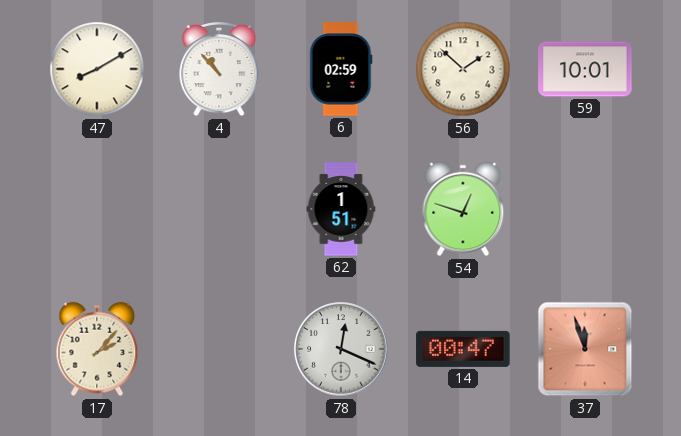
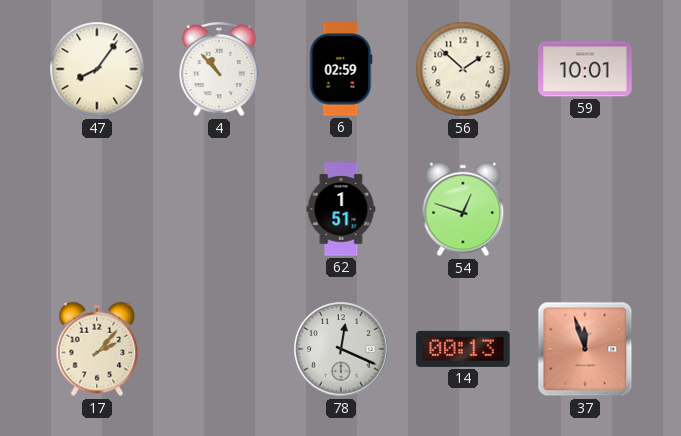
47: 8:10 -> 8:06
14: 00:47 -> 00:13
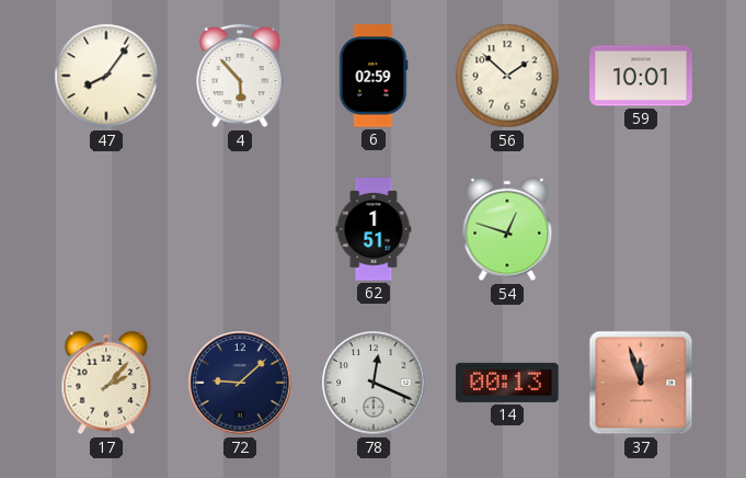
4: 10:53 -> 5:53
72: none -> 9:08
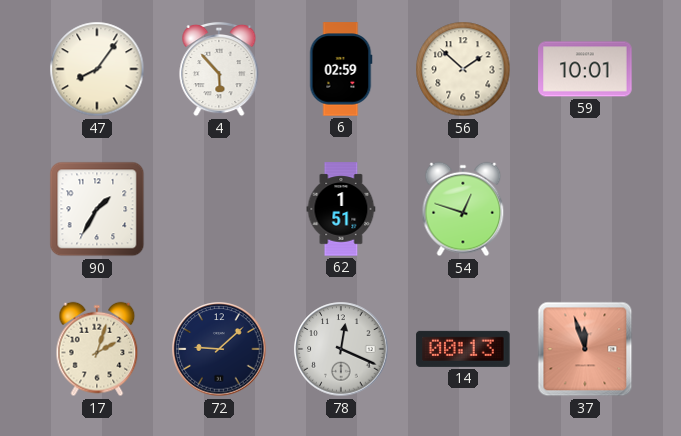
90: none -> 1:35
17: 2:07 -> 2:03
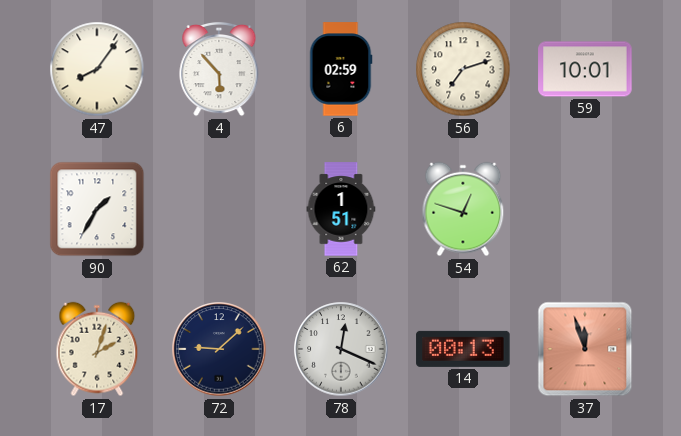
56: 1:52 -> 7:12
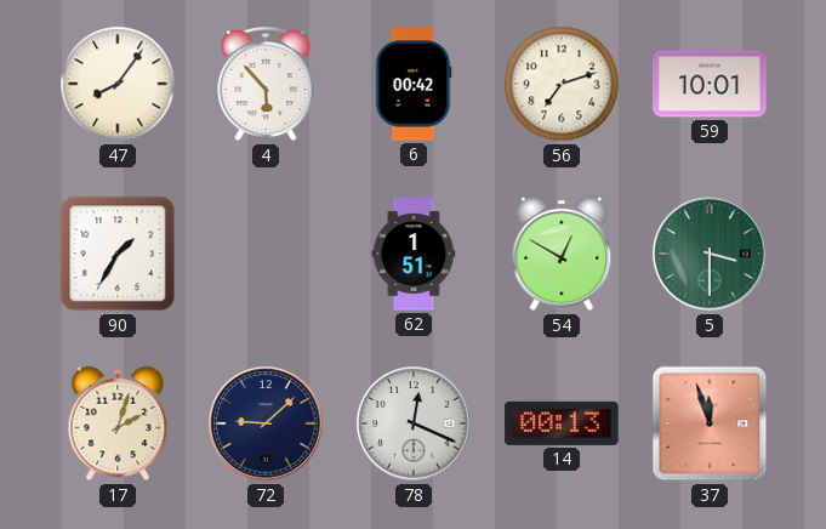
6: 02:59 -> 00:42
54: 12:48 -> 12:50
5: none -> 3:30
